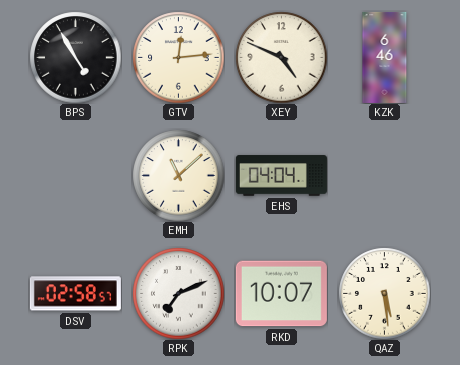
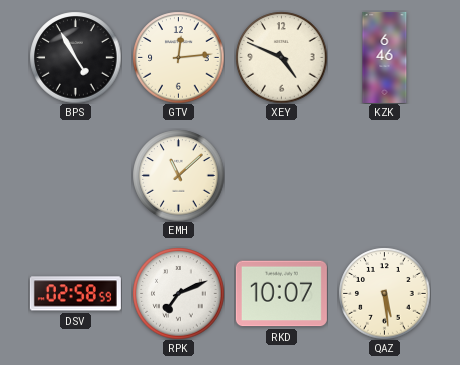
EHS: 04:04 -> none
DSV: 02:58:57 -> 02:58:59
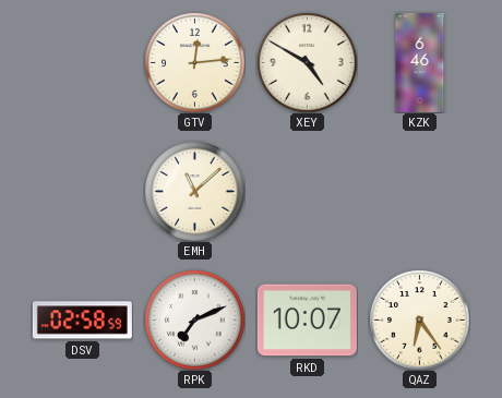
BPS: 4:55 -> none
XEY: 4:49 -> 4:50
QAZ: 5:29 -> 6:24
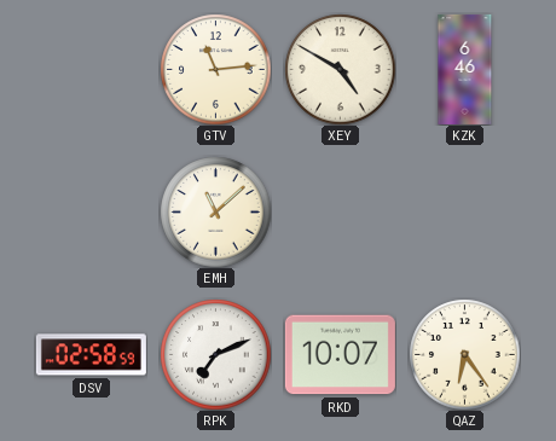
GTV: 12:14 -> 11:14
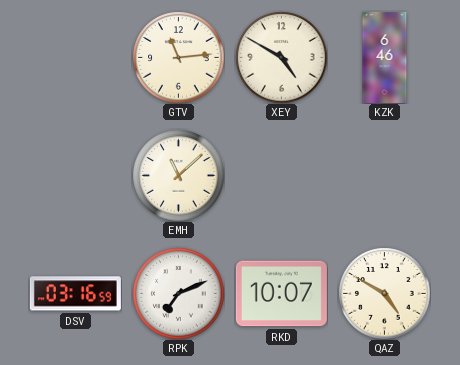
DSV: 02:58 -> 03:16
QAZ: 6:24 -> 4:50
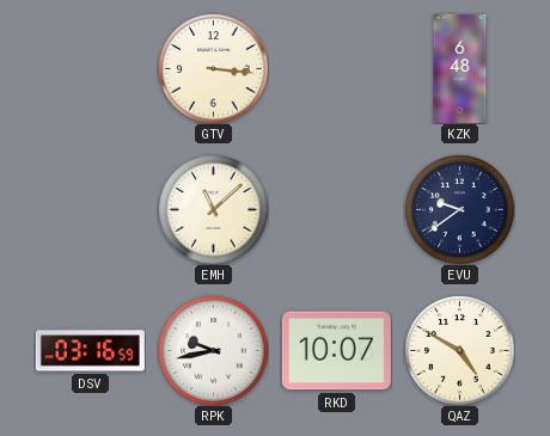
GTV: 11:14 -> 3:16
XEY: 4:50 -> none
KZK: 6:46 -> 6:48
EVU: none -> 9:39
RPK: 7:11 -> 9:43
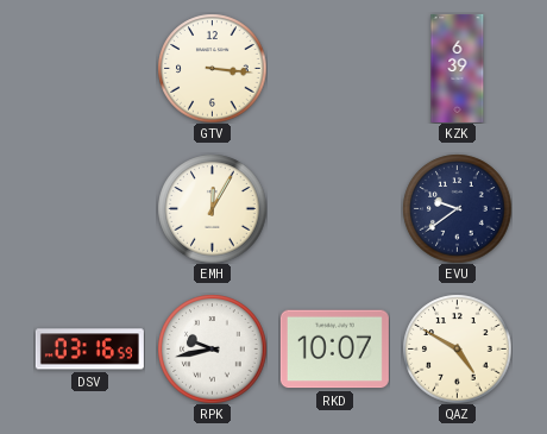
KZK: 6:48 -> 6:39
EMH: 11:08 -> 12:05
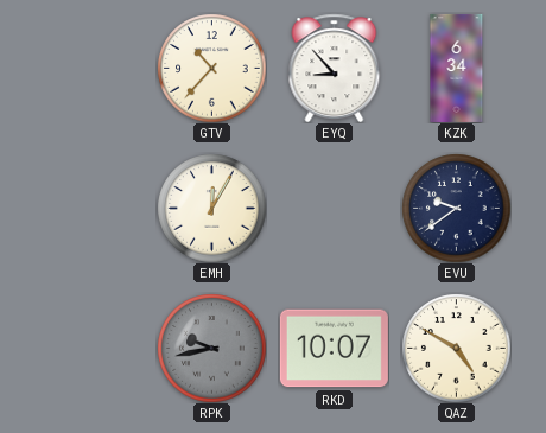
GTV: 3:16 -> 10:37
EYQ: none -> 8:53
KZK: 6:39 -> 6:34
DSV: 03:16 -> none
RPK dial: white -> grey
